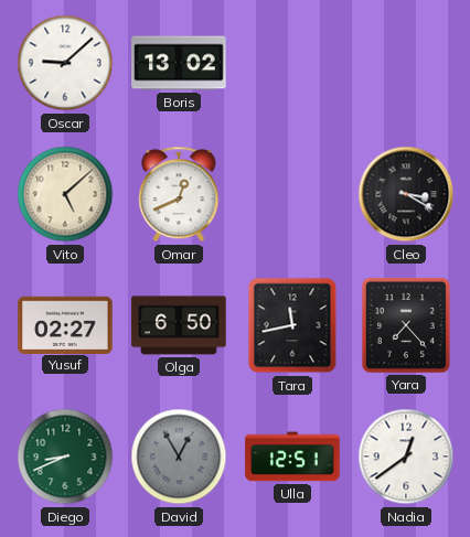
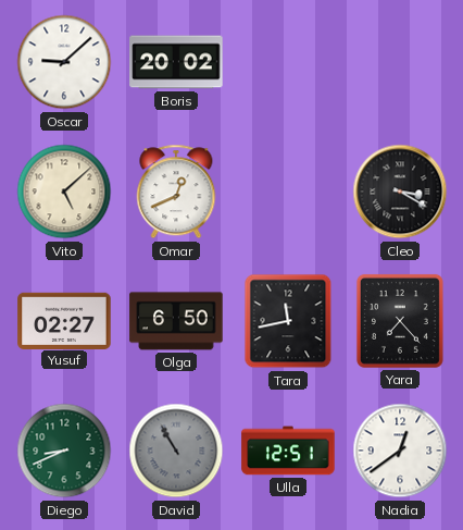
Boris: 13:02 -> 20:02
David: 12:55 -> 10:55
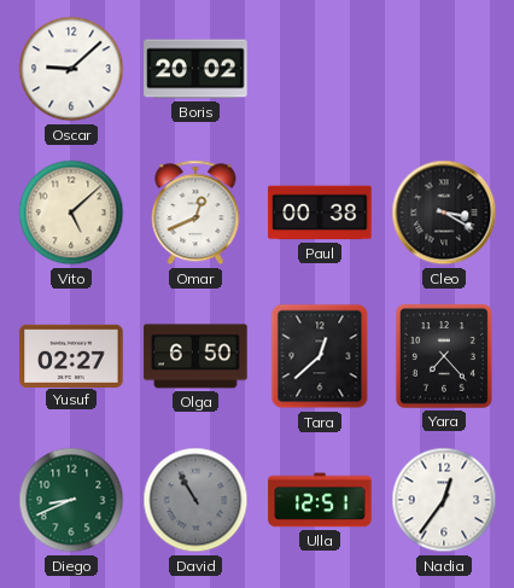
Paul: none -> 00:38
Tara: 11:43 -> 12:38
Nadia: 12:39 -> 12:36
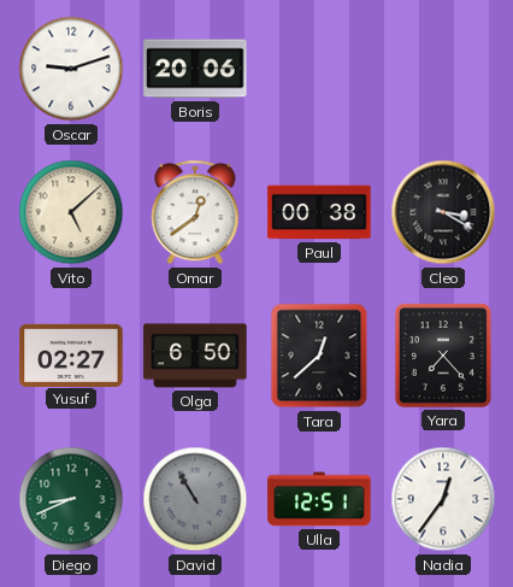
Oscar: 9:08 -> 9:12
Boris: 20:02 -> 20:06
Omar: 12:41 -> 12:39
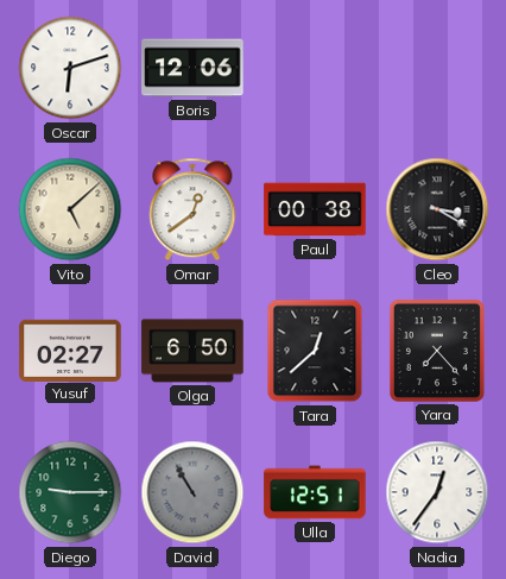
Oscar: 9:12 -> 6:12
Boris: 20:06 -> 12:06
Diego: 8:41 -> 9:15
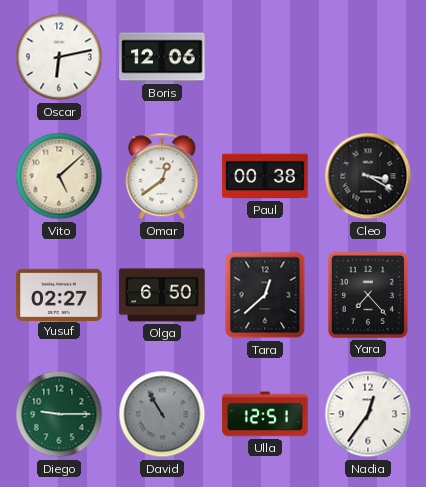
Oscar: 6:12 -> 6:13
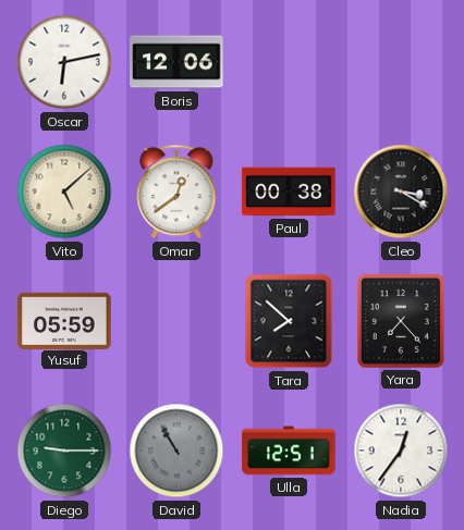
Yusuf: 02:27 -> 05:59
Olga: 6:50 -> none
Tara: 12:38 -> 7:52
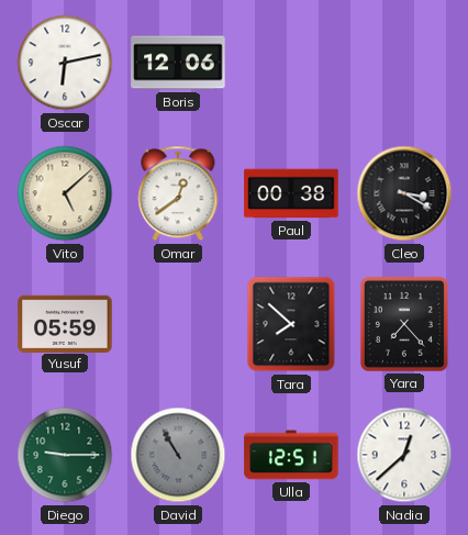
Nadia: 12:36 -> 12:38
